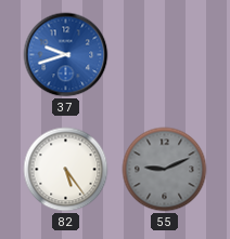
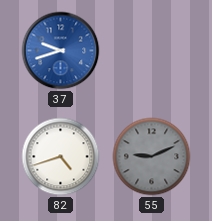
82: 5:24 -> 4:42
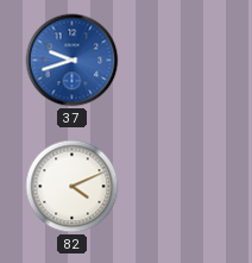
82: 4:42 -> 4:11
55: 9:11 -> none
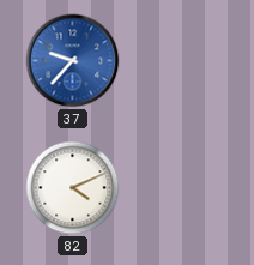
37: 9:42 -> 9:37
